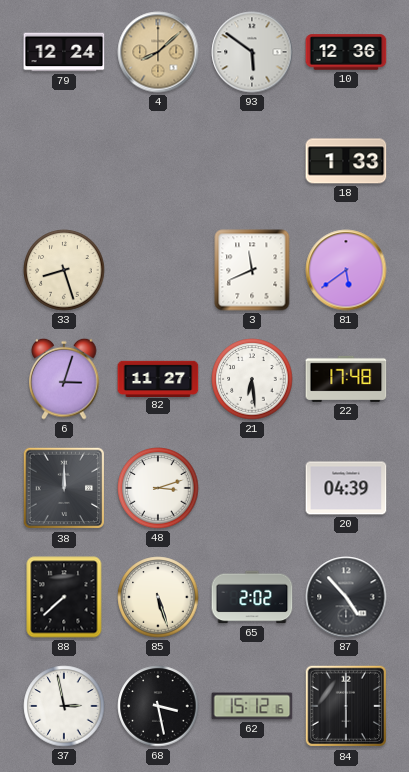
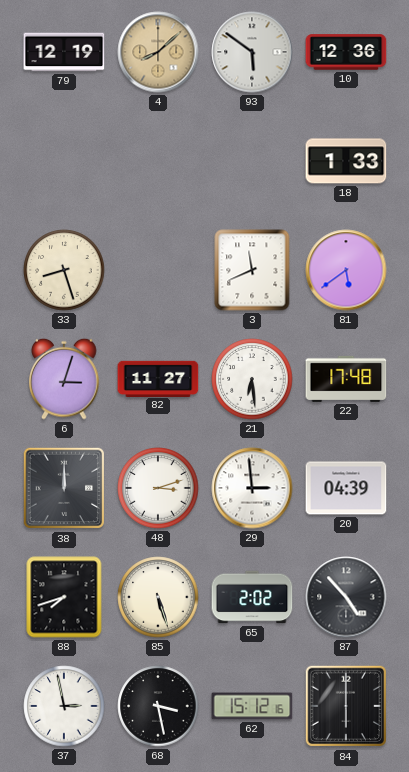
79: 12:24 -> 12:19
29: none -> 2:59
88: 7:38 -> 7:42
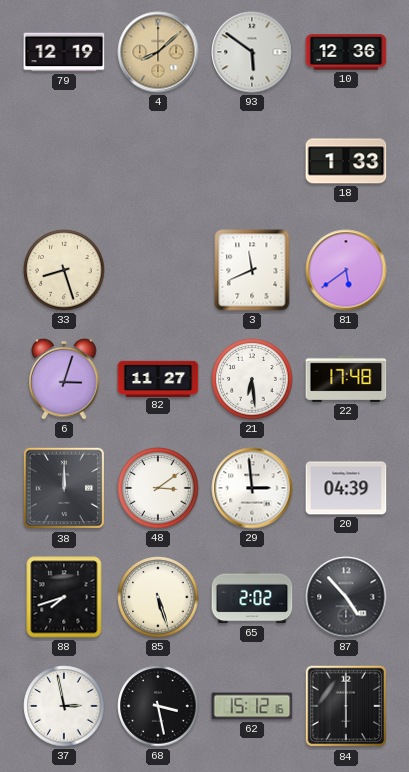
48: 3:12 -> 3:09
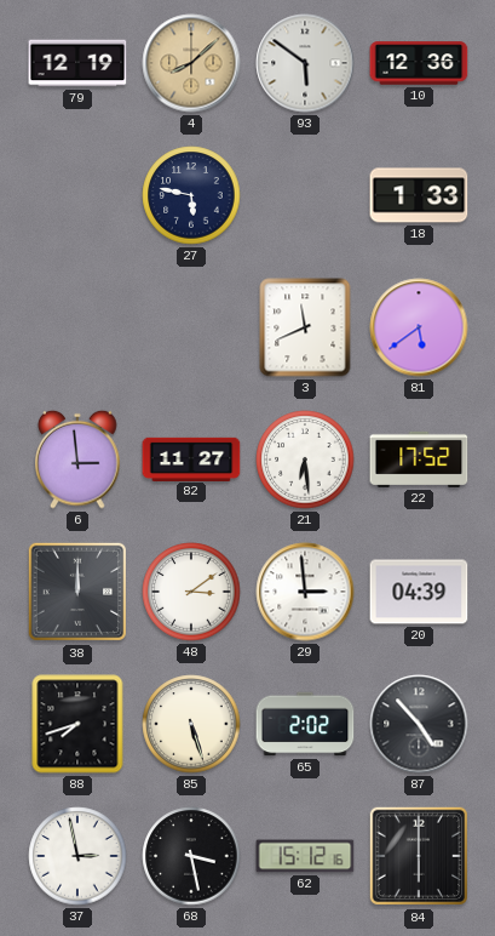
27: none -> 5:47
33: 8:27 -> none
6: 3:03 -> 2:59
22: 17:48 -> 17:52
